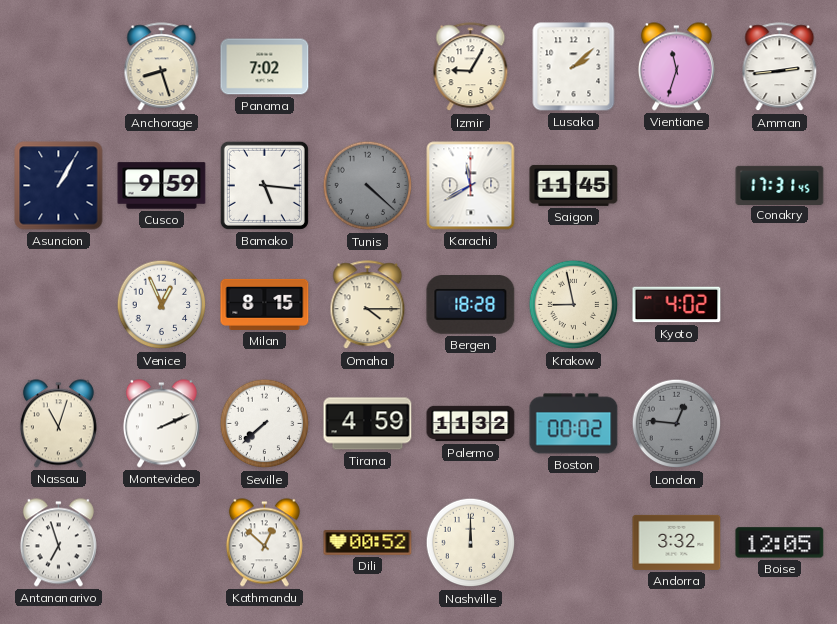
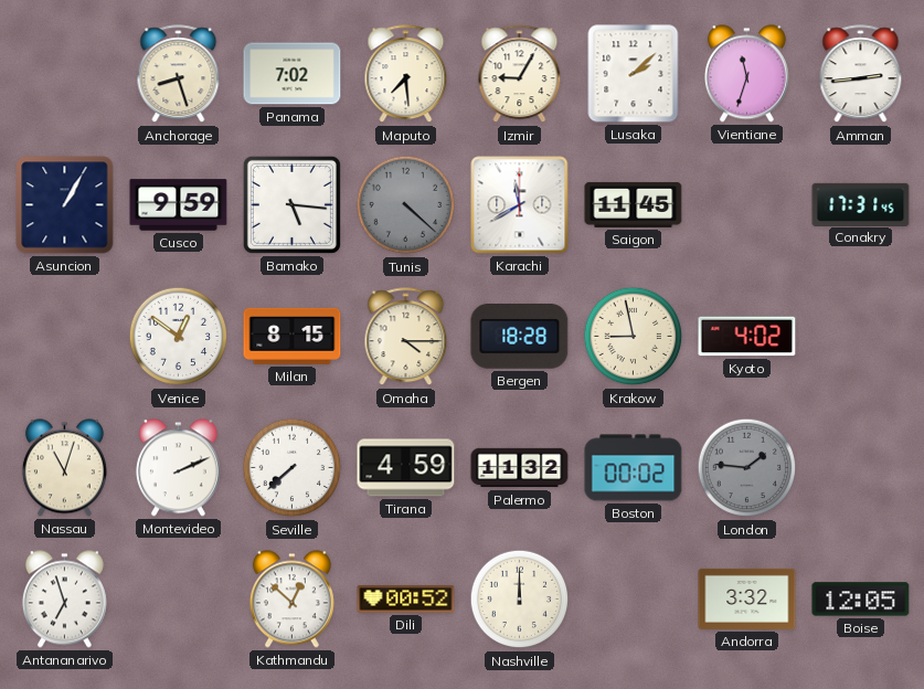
Maputo: none -> 7:29
Venice: 12:56 -> 12:51
London: 12:46 -> 1:46
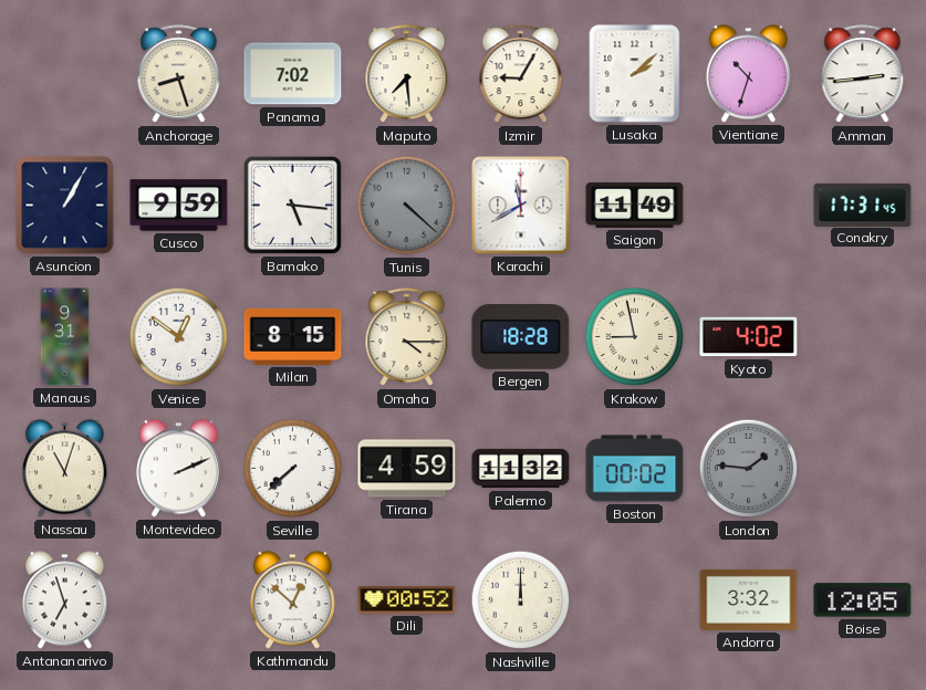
Vientiane: 11:33 -> 10:33
Saigon: 11:45 -> 11:49
Manaus: none -> 9:31
